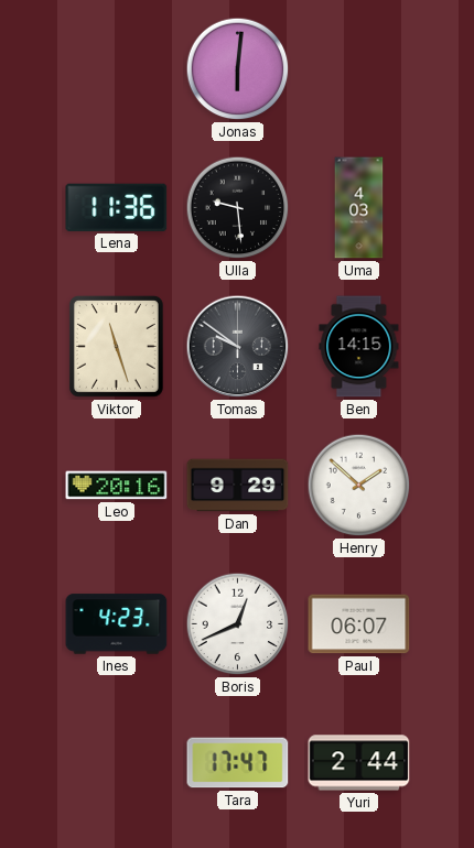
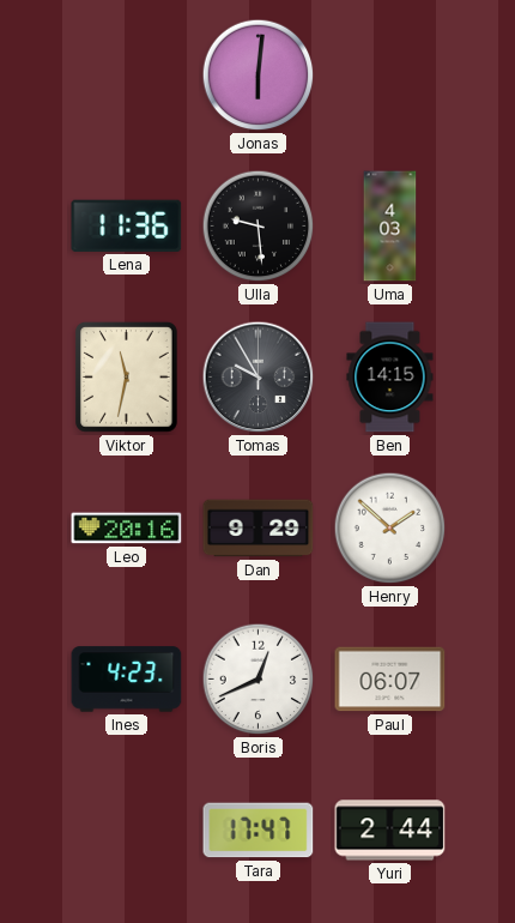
Viktor: 11:27 -> 11:32
Tomas: 9:51 -> 9:55
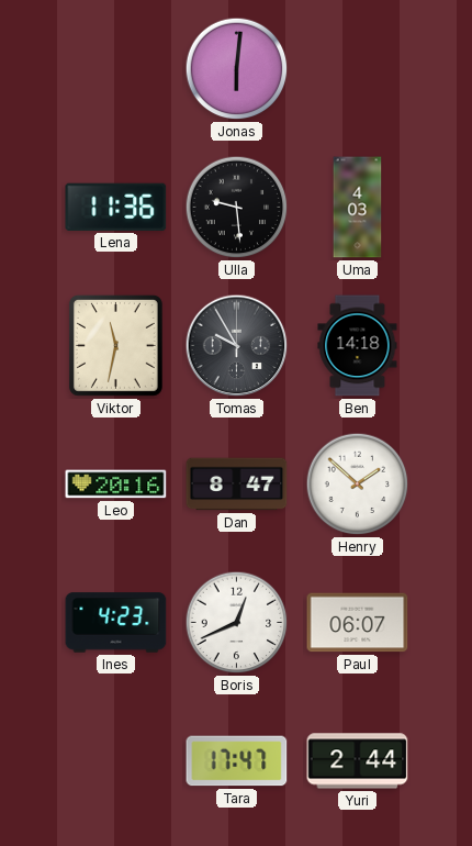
Ben: 14:15 -> 14:18
Dan: 9:29 -> 8:47
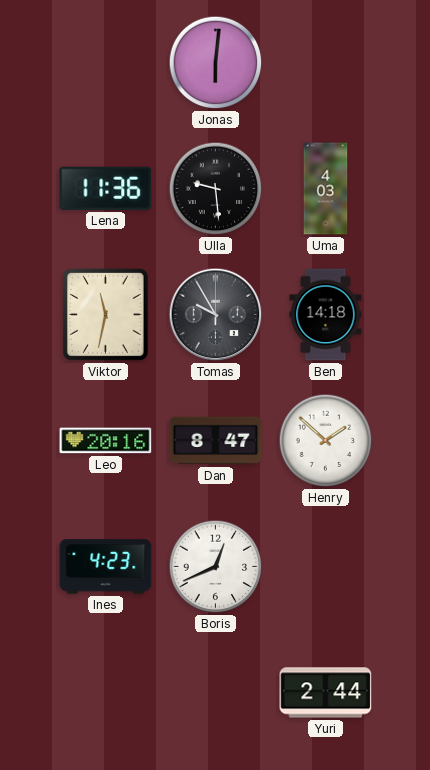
Paul: 06:07 -> none
Tara: 17:47 -> none
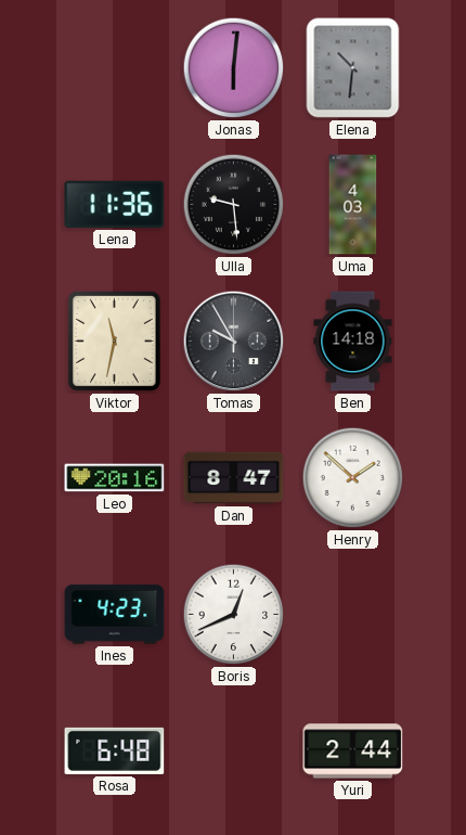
Elena: none -> 10:31
Rosa: none -> 6:48
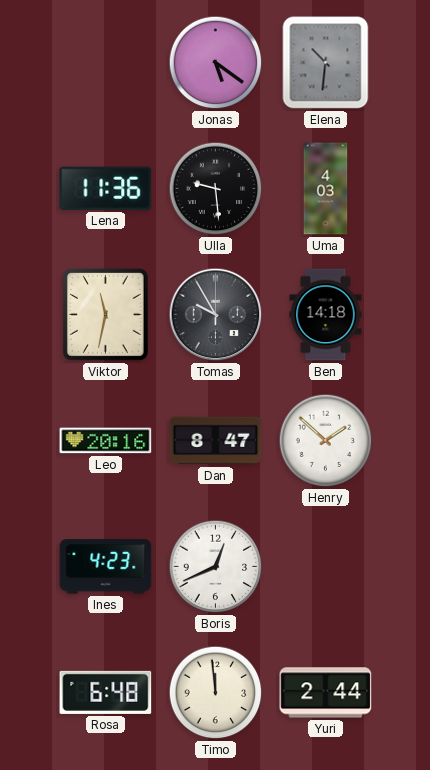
Jonas: 6:01 -> 5:21
Timo: none -> 11:59
